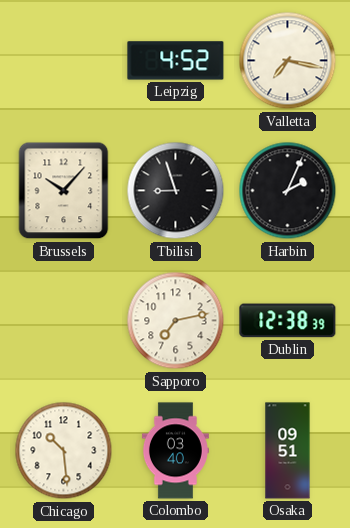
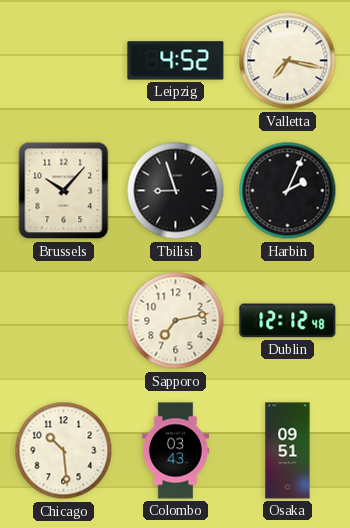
Dublin: 12:38 -> 12:12
Colombo: 03:40 -> 03:43
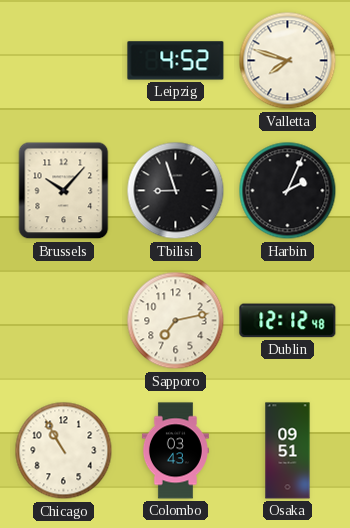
Valletta: 7:17 -> 7:48
Chicago: 10:29 -> 10:55
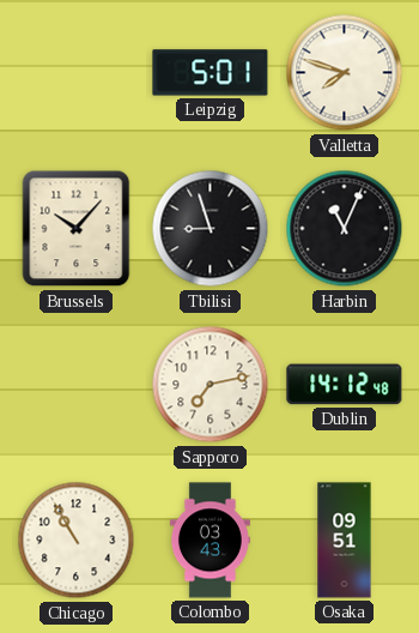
Leipzig: 4:52 -> 5:01
Harbin: 2:04 -> 11:04
Dublin: 12:12 -> 14:12
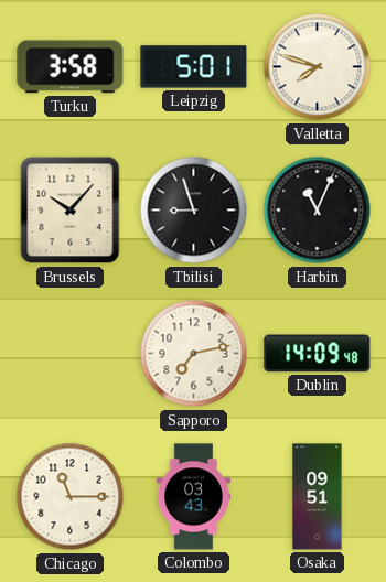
Turku: none -> 3:58
Dublin: 14:12 -> 14:09
Chicago: 10:55 -> 11:15
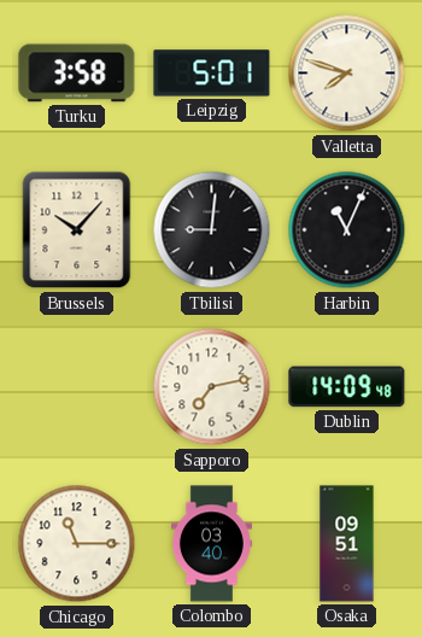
Tbilisi: 8:57 -> 9:01
Colombo: 03:43 -> 03:40
